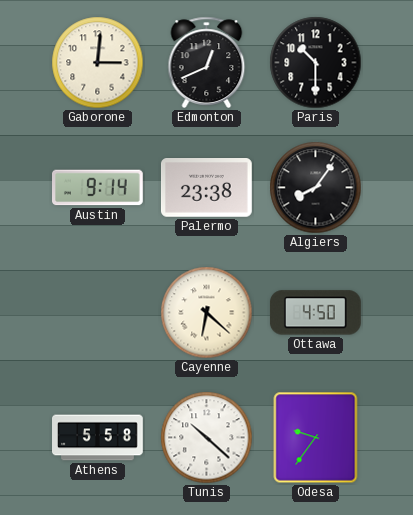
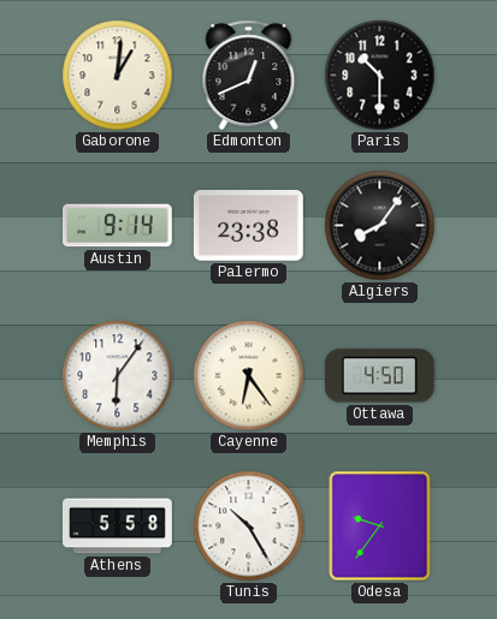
Gaborone: 3:01 -> 1:01
Memphis: none -> 6:06
Cayenne: 6:22 -> 6:24
Tunis: 10:22 -> 10:25
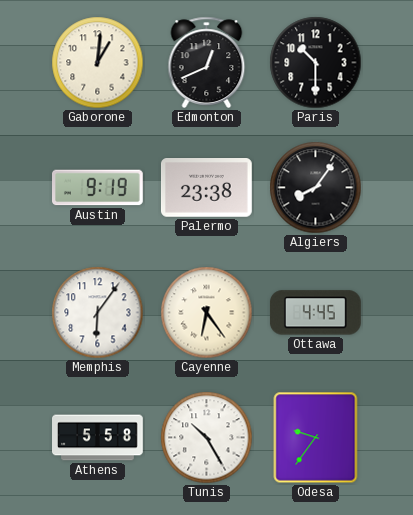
Austin: 9:14 -> 9:19
Ottawa: 4:50 -> 4:45
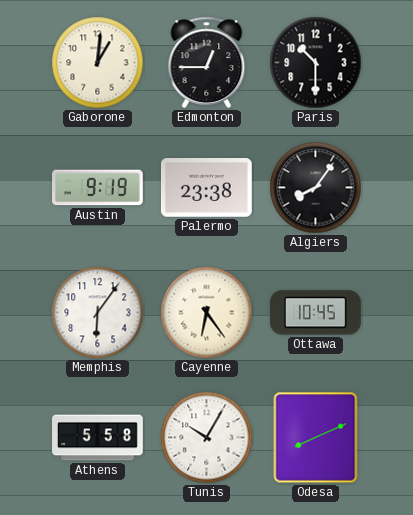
Edmonton: 12:41 -> 12:45
Ottawa: 4:45 -> 10:45
Tunis: 10:25 -> 10:05
Odesa: 9:36 -> 8:11
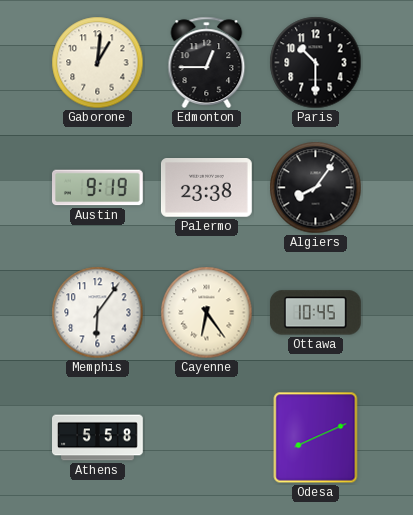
Tunis: 10:05 -> none
